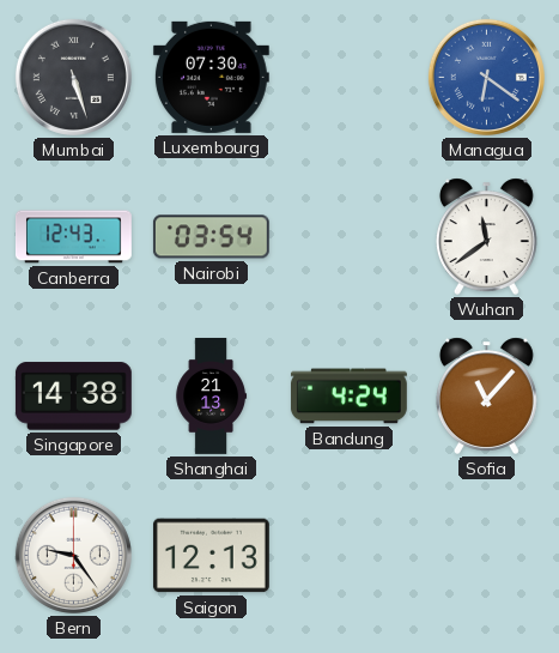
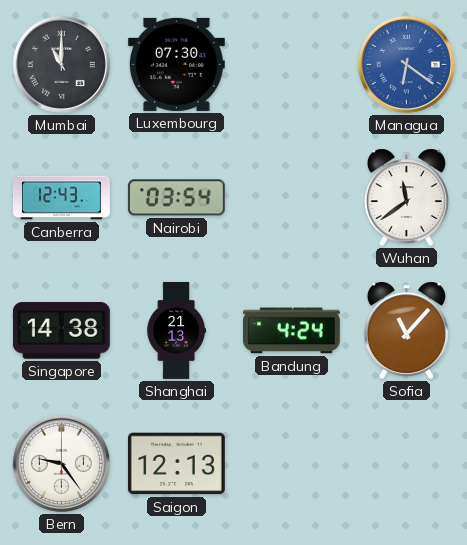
Mumbai: 5:27 -> 11:00
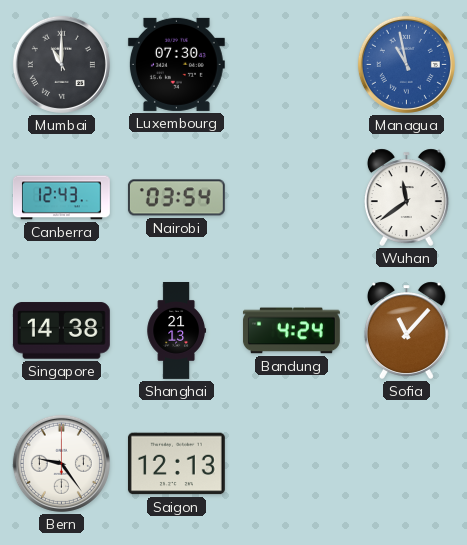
Managua: 6:21 -> 10:58
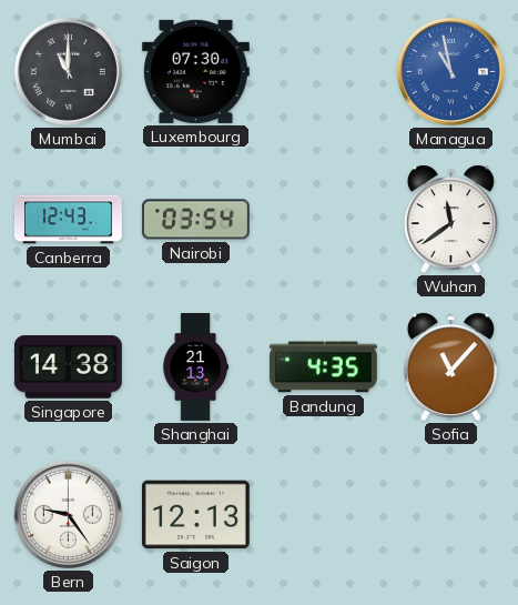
Bandung: 4:24 -> 4:35
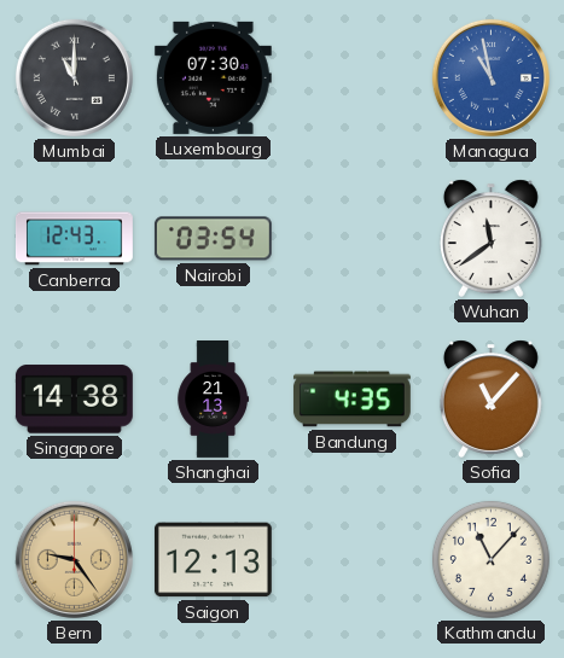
Bern dial: white -> champagne
Kathmandu: none -> 11:07
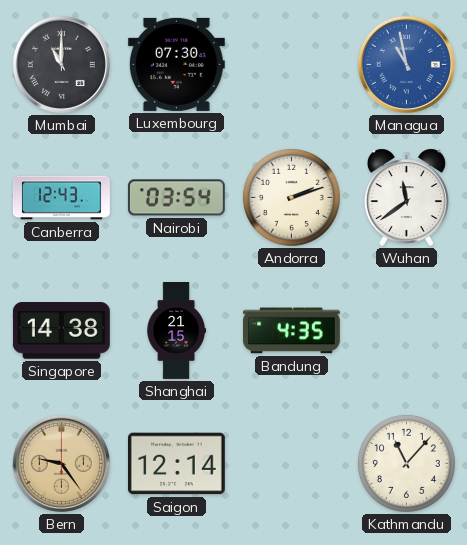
Andorra: none -> 2:12
Shanghai: 21:13 -> 21:15
Sofia: 11:07 -> none
Saigon: 12:13 -> 12:14
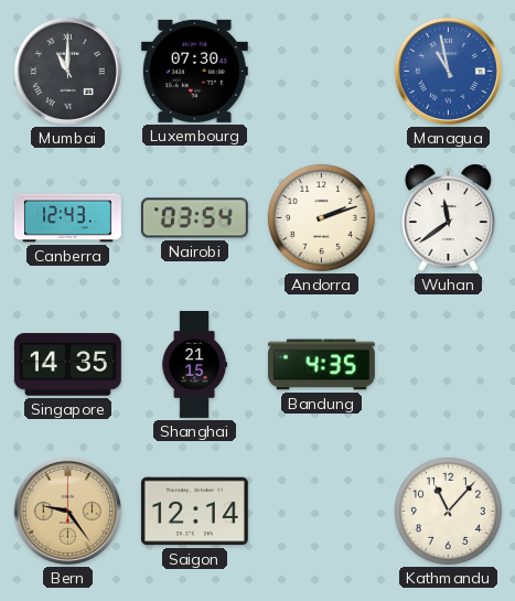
Singapore: 14:38 -> 14:35
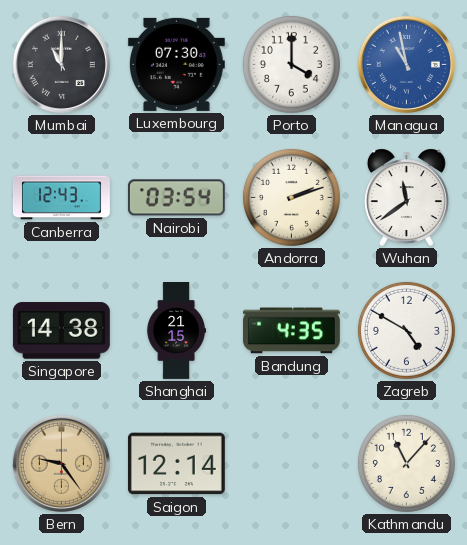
Porto: none -> 4:00
Singapore: 14:35 -> 14:38
Zagreb: none -> 4:50
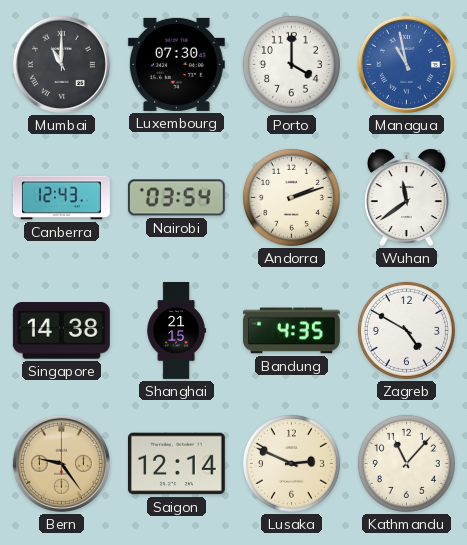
Lusaka: none -> 2:49
